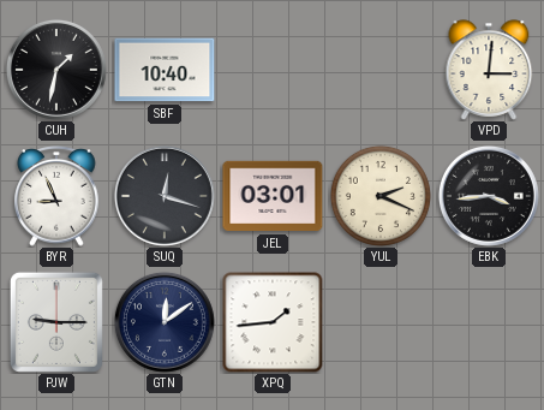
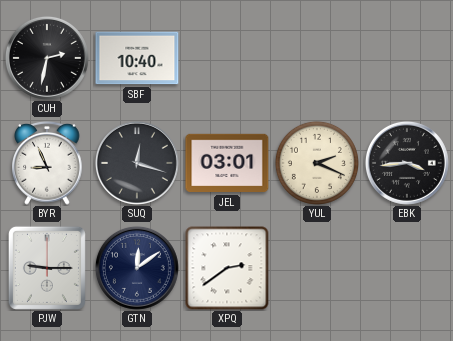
CUH: 1:32 -> 2:32
VPD: 3:01 -> none
XPQ: 1:44 -> 2:39
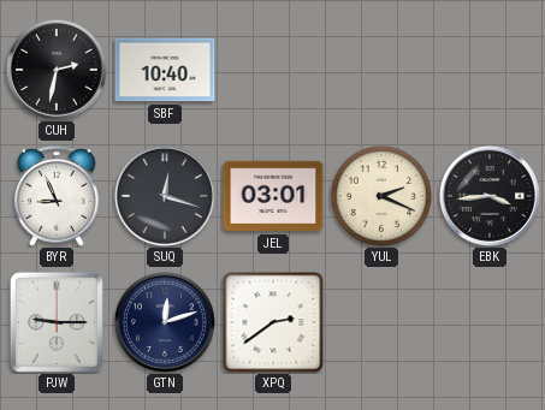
GTN: 12:09 -> 12:12
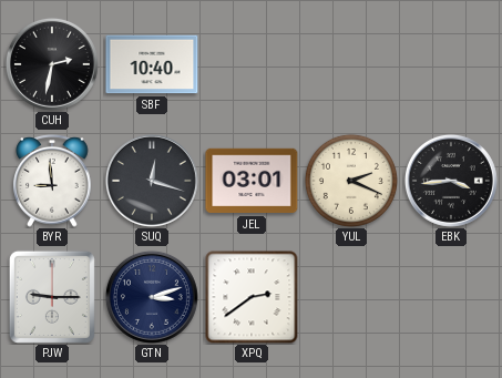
BYR: 8:56 -> 8:59
GTN: 12:12 -> 3:12
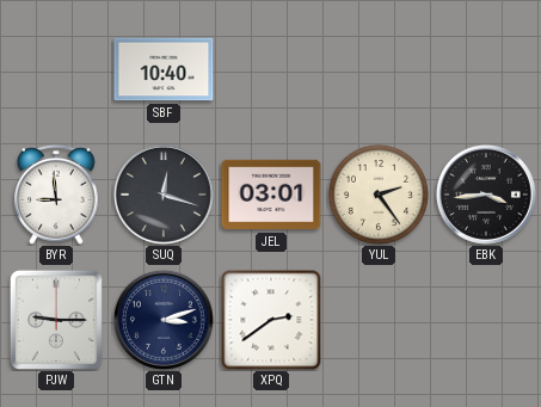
CUH: 2:32 -> none
YUL: 2:19 -> 2:24
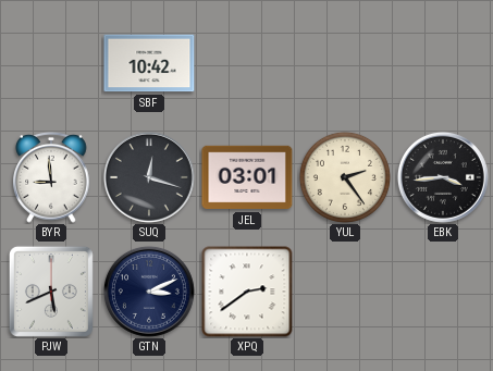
SBF: 10:40 -> 10:42
PJW: 9:15 -> 5:41
GTN: 3:12 -> 3:11
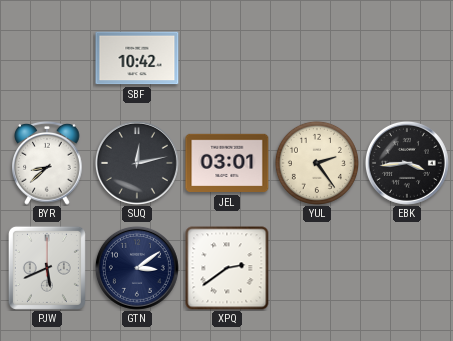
BYR: 8:59 -> 8:38
SUQ: 12:18 -> 12:13
GTN: 3:11 -> 3:09
